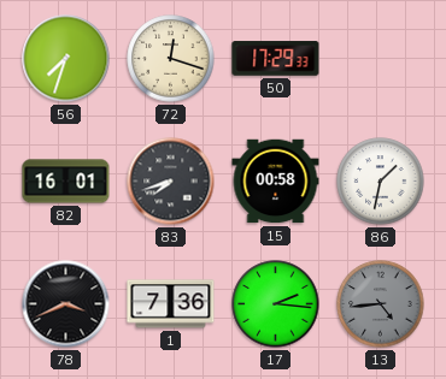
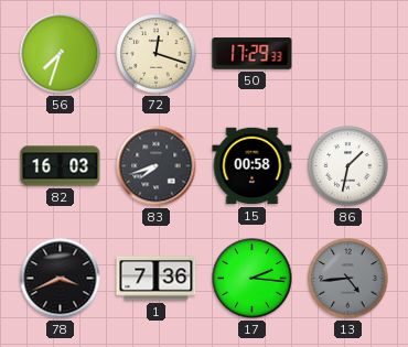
82: 16:01 -> 16:03
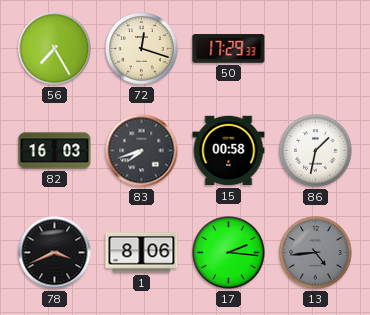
56: 7:33 -> 7:25
1: 7:36 -> 8:06
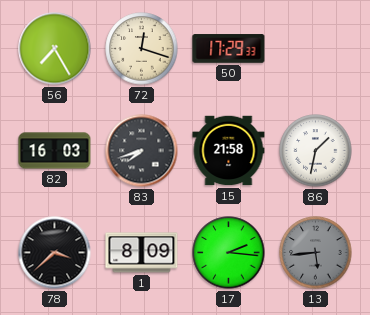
15: 00:58 -> 21:58
78: 3:41 -> 3:38
1: 8:06 -> 8:09
13: 4:44 -> 5:44
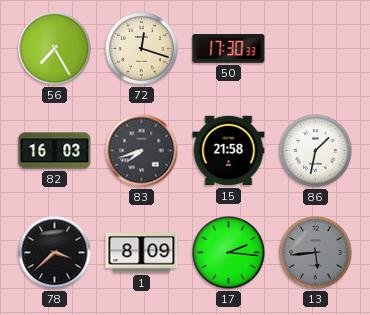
50: 17:29 -> 17:30
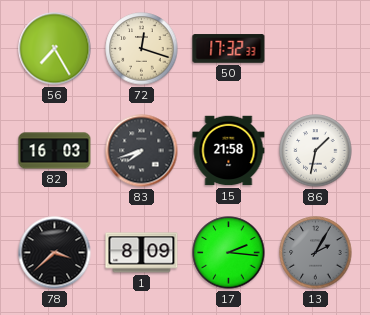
50: 17:30 -> 17:32
13: 5:44 -> 2:05
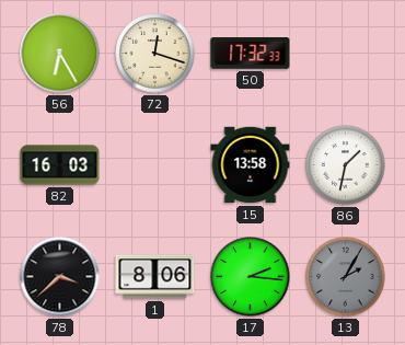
56: 7:25 -> 6:25
83: 7:42 -> none
15: 21:58 -> 13:58
1: 8:09 -> 8:06
